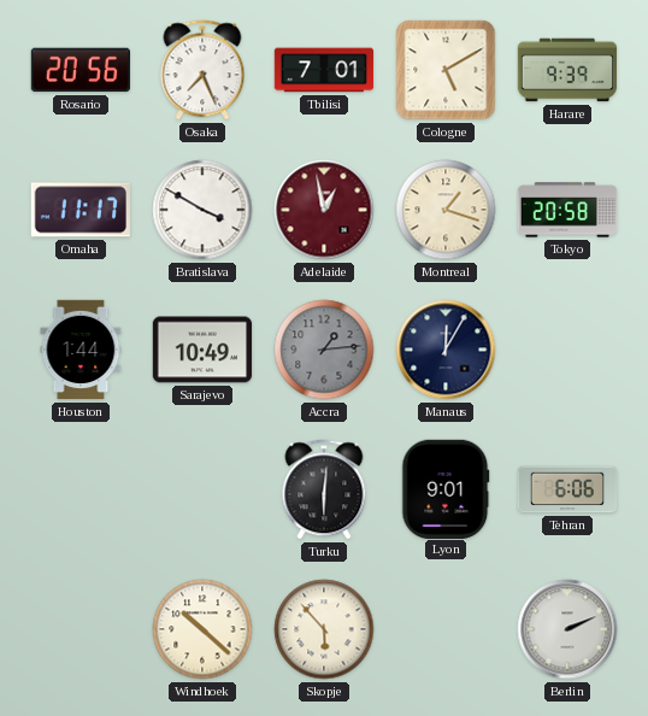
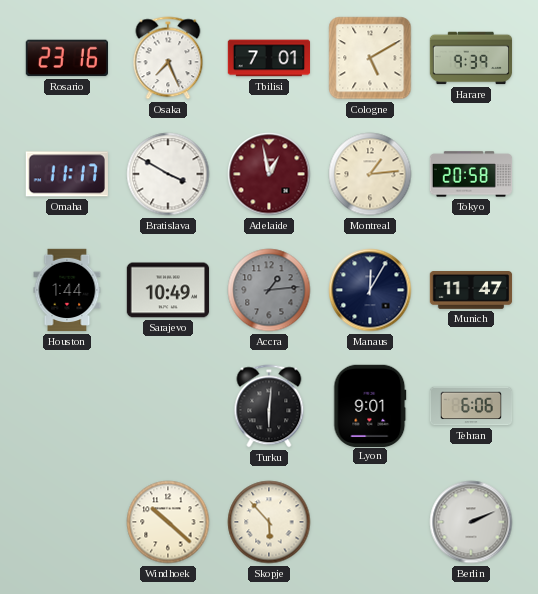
Rosario: 20:56 -> 23:16
Montreal: 1:18 -> 1:14
Munich: none -> 11:47
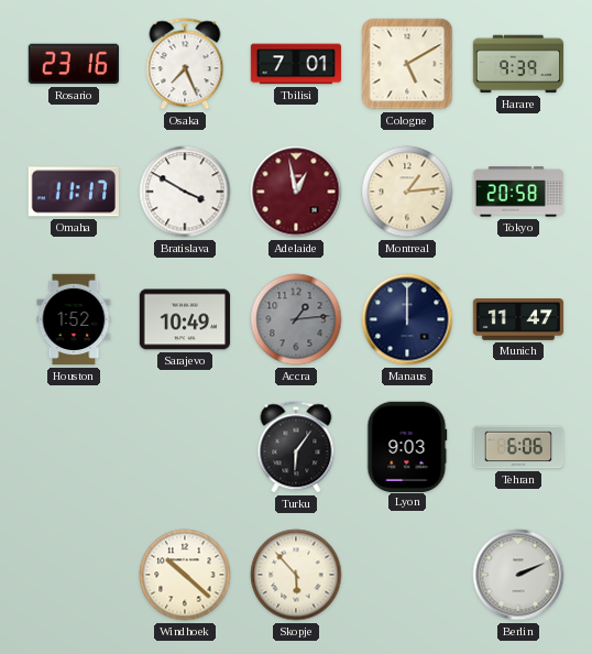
Houston: 1:44 -> 1:52
Manaus: 12:05 -> 12:00
Turku: 6:01 -> 6:06
Lyon: 9:01 -> 9:03
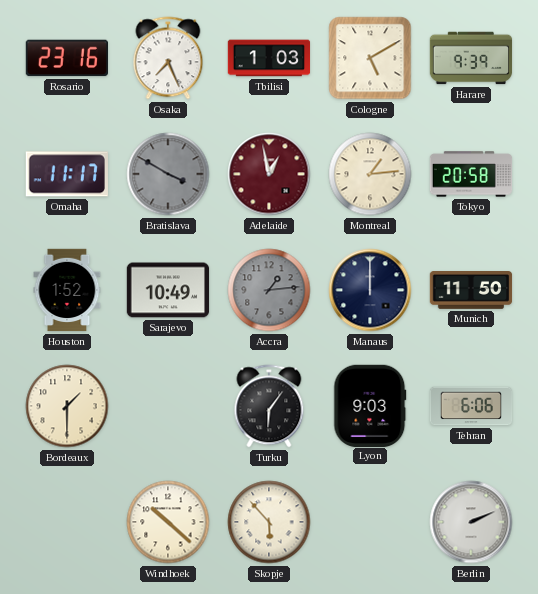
Tbilisi: 7:01 -> 1:03
Bratislava dial: white -> grey
Munich: 11:47 -> 11:50
Bordeaux: none -> 1:30
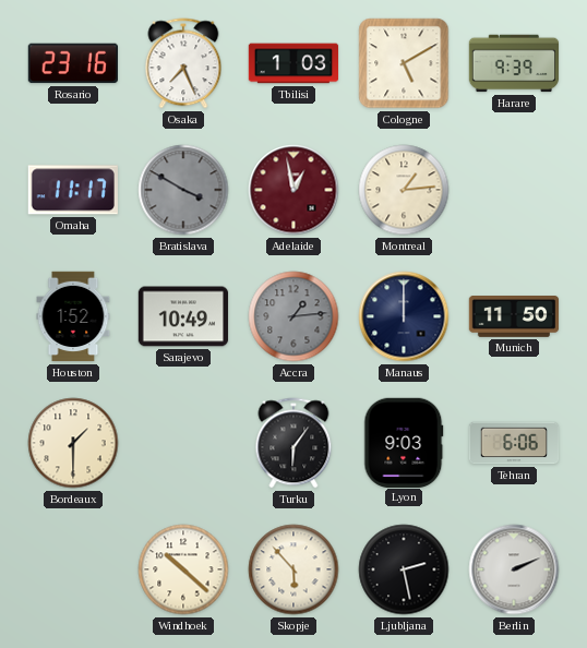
Tokyo: 20:58 -> none
Ljubljana: none -> 2:28
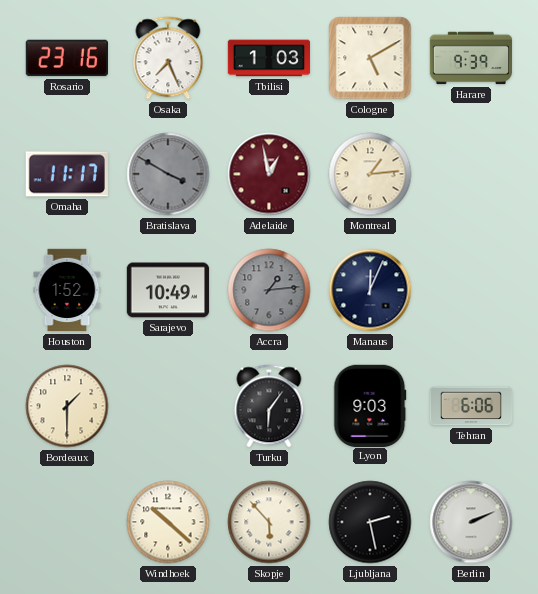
Manaus: 12:00 -> 12:04
Munich: 11:50 -> none
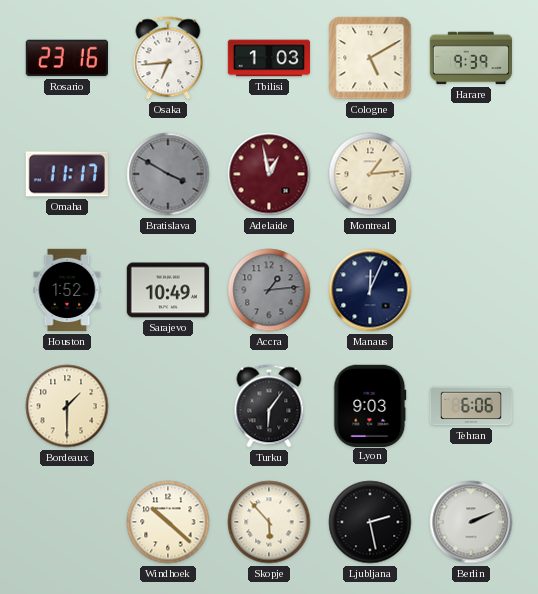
Osaka: 7:26 -> 6:44
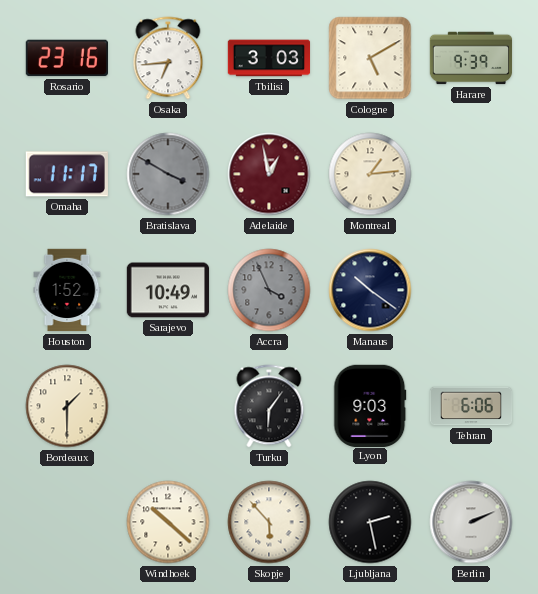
Tbilisi: 1:03 -> 3:03
Accra: 1:14 -> 3:56
Manaus: 12:04 -> 10:21
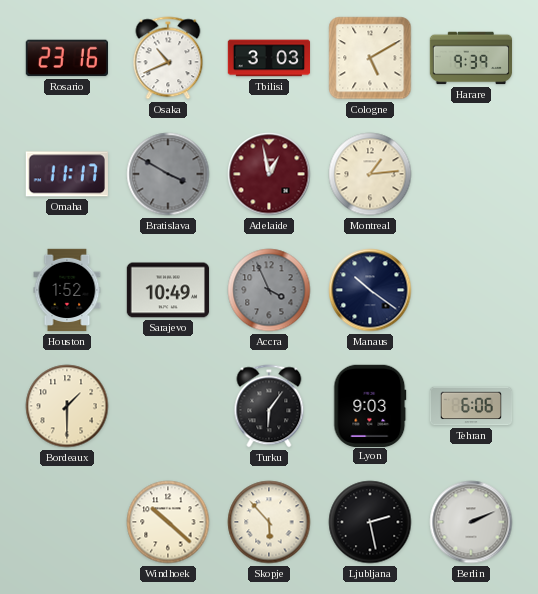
Osaka: 6:44 -> 10:41
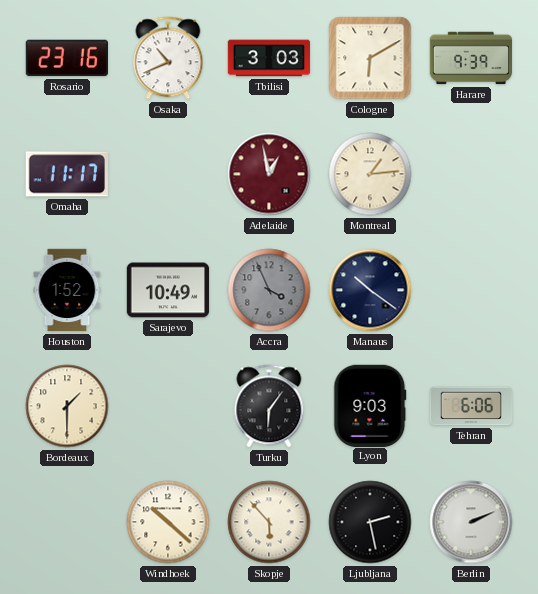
Cologne: 5:10 -> 6:10
Bratislava: 3:50 -> none
